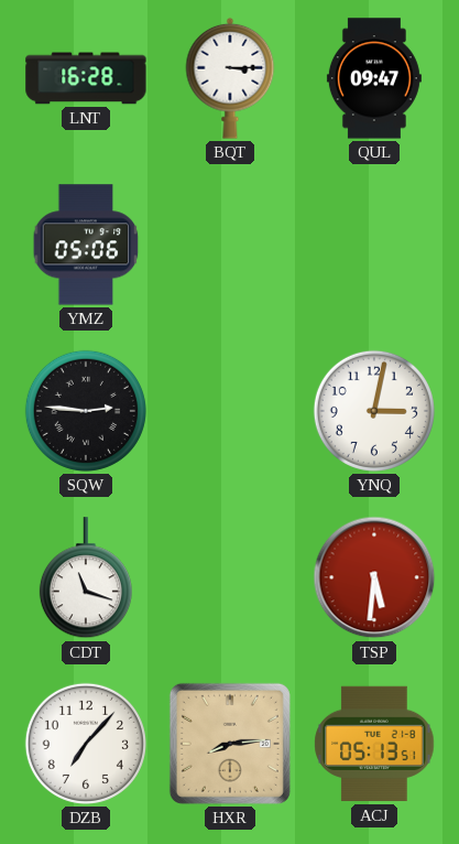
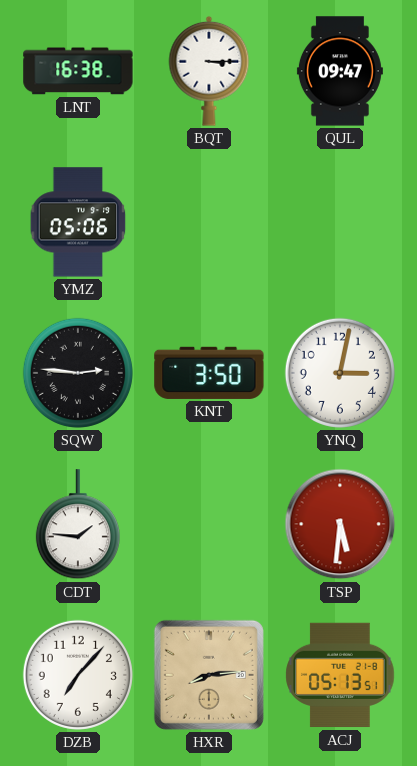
LNT: 16:28 -> 16:38
KNT: none -> 3:50
CDT: 11:18 -> 1:46
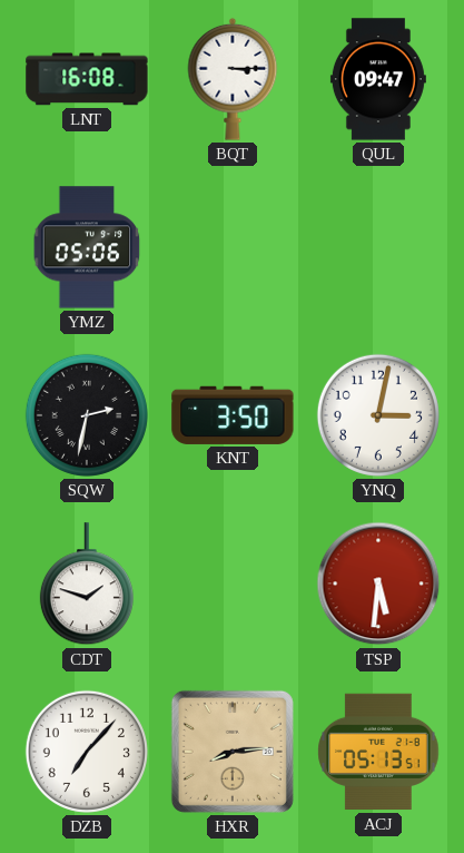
LNT: 16:38 -> 16:08
SQW: 2:46 -> 2:32
CDT: 1:46 -> 1:48
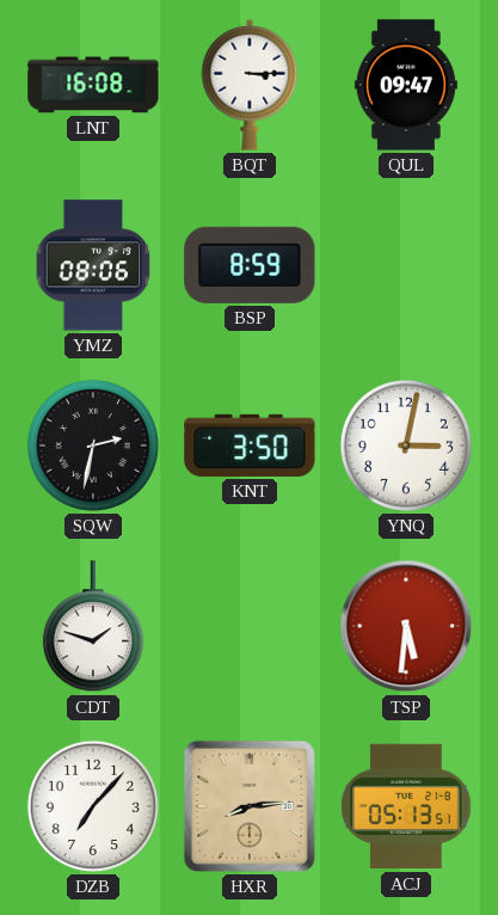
YMZ: 05:06 -> 08:06
BSP: none -> 8:59
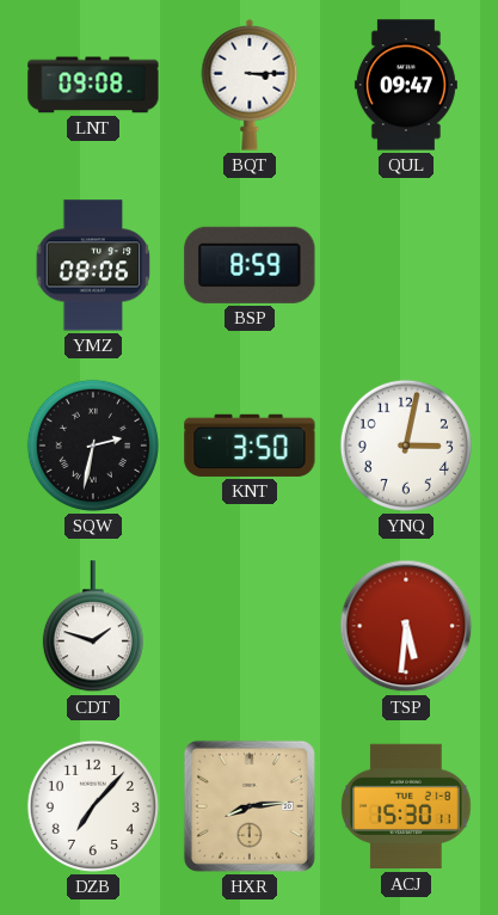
LNT: 16:08 -> 09:08
ACJ: 05:13 -> 15:30
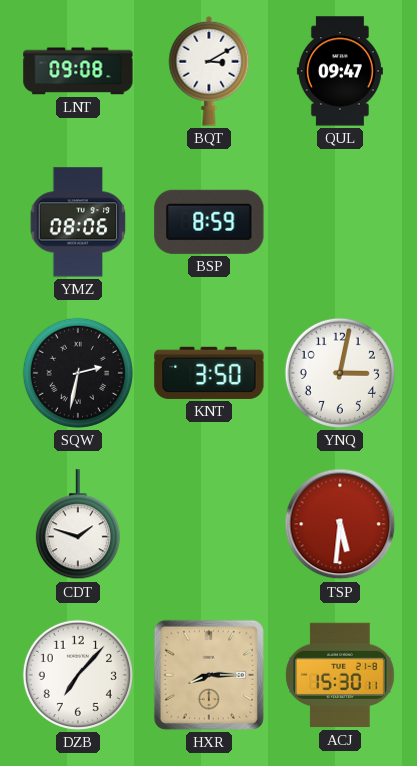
BQT: 3:15 -> 3:10
HXR: 8:14 -> 8:15
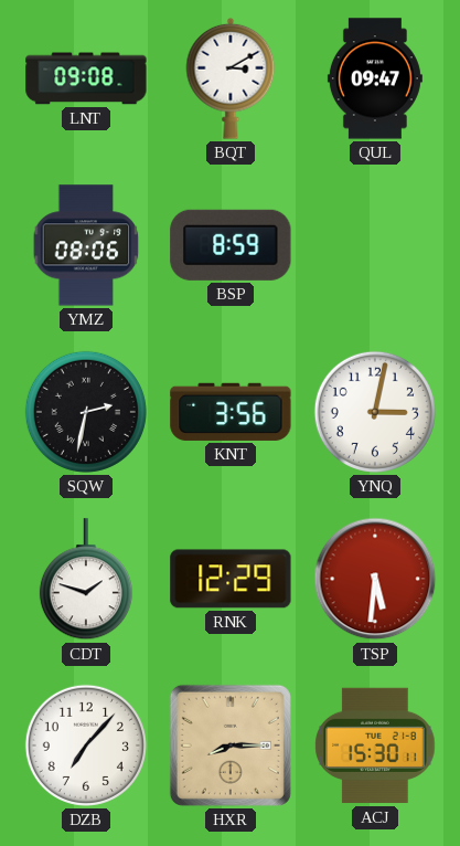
KNT: 3:50 -> 3:56
RNK: none -> 12:29
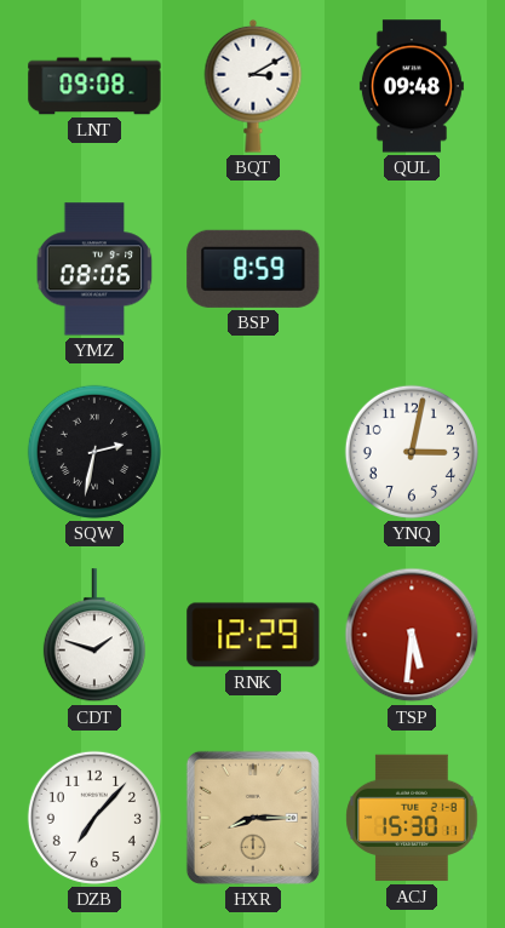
QUL: 09:47 -> 09:48
KNT: 3:56 -> none
